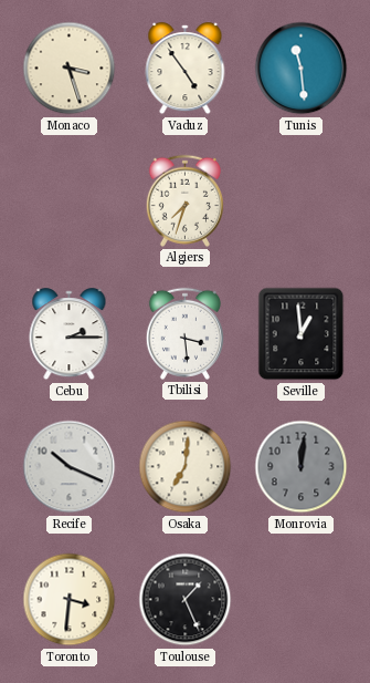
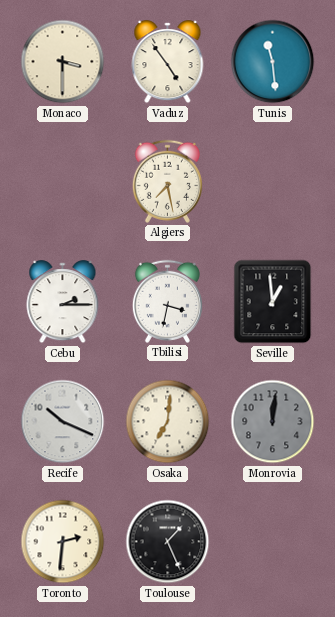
Monaco: 3:27 -> 3:30
Algiers: 7:33 -> 7:28
Tbilisi: 3:29 -> 3:32
Toronto: 3:31 -> 2:31
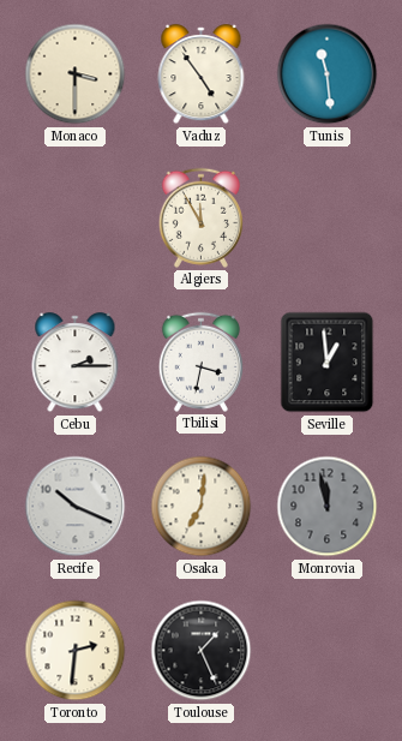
Algiers: 7:28 -> 11:55
Monrovia: 12:01 -> 11:58
